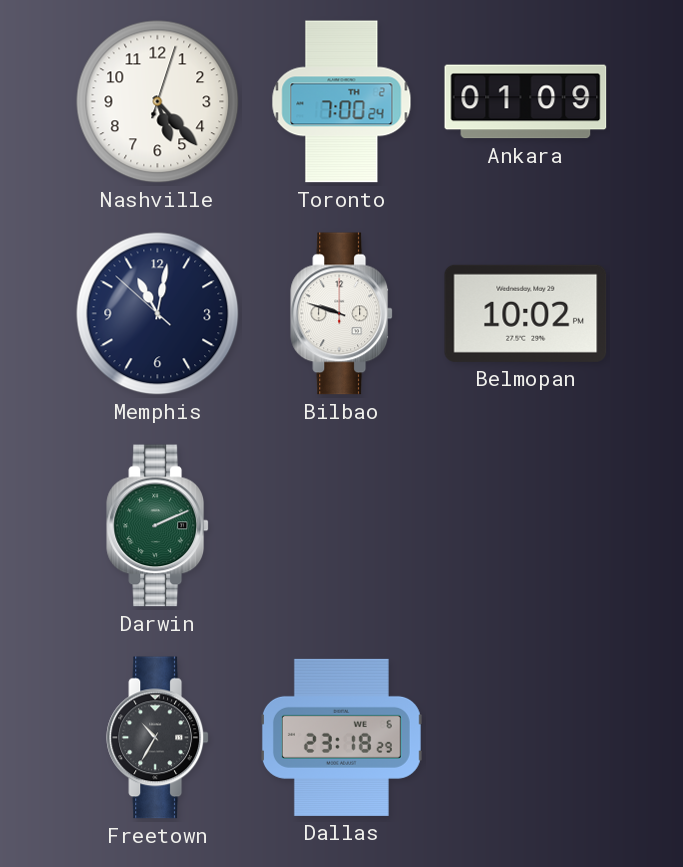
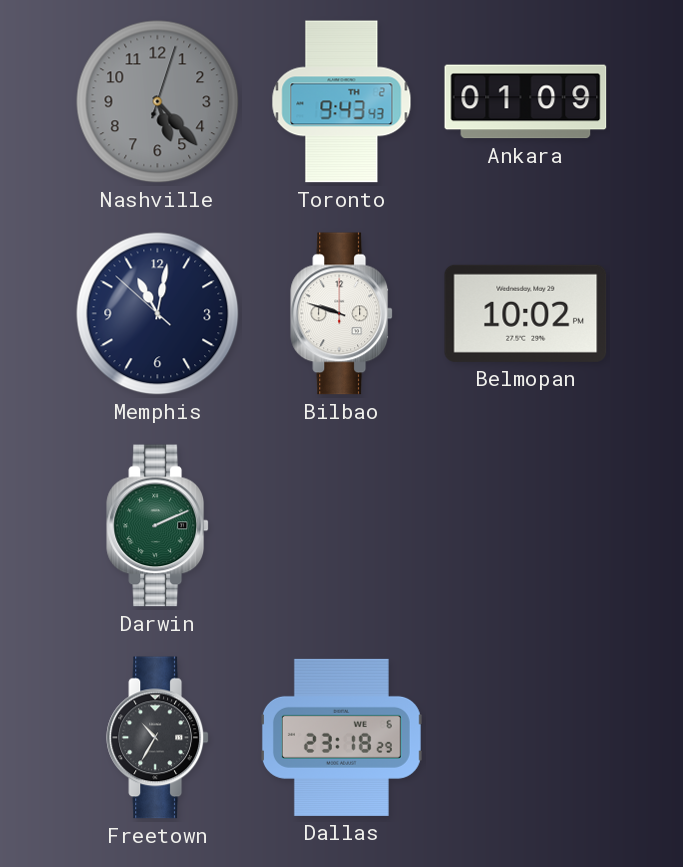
Nashville dial: white -> grey
Toronto: 7:00 -> 9:43
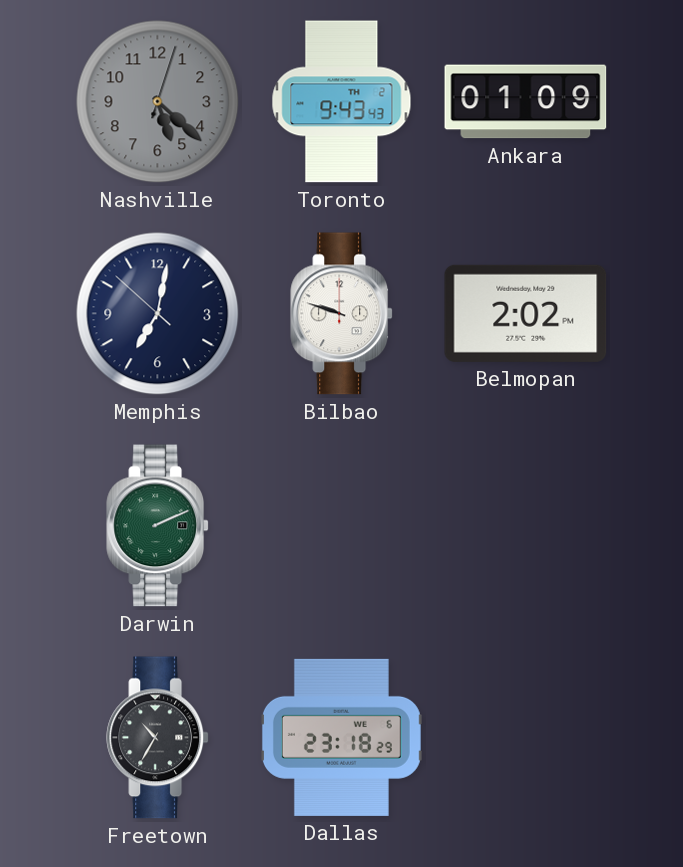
Nashville: 5:23 -> 5:22
Memphis: 11:01 -> 7:01
Belmopan: 10:02 -> 2:02
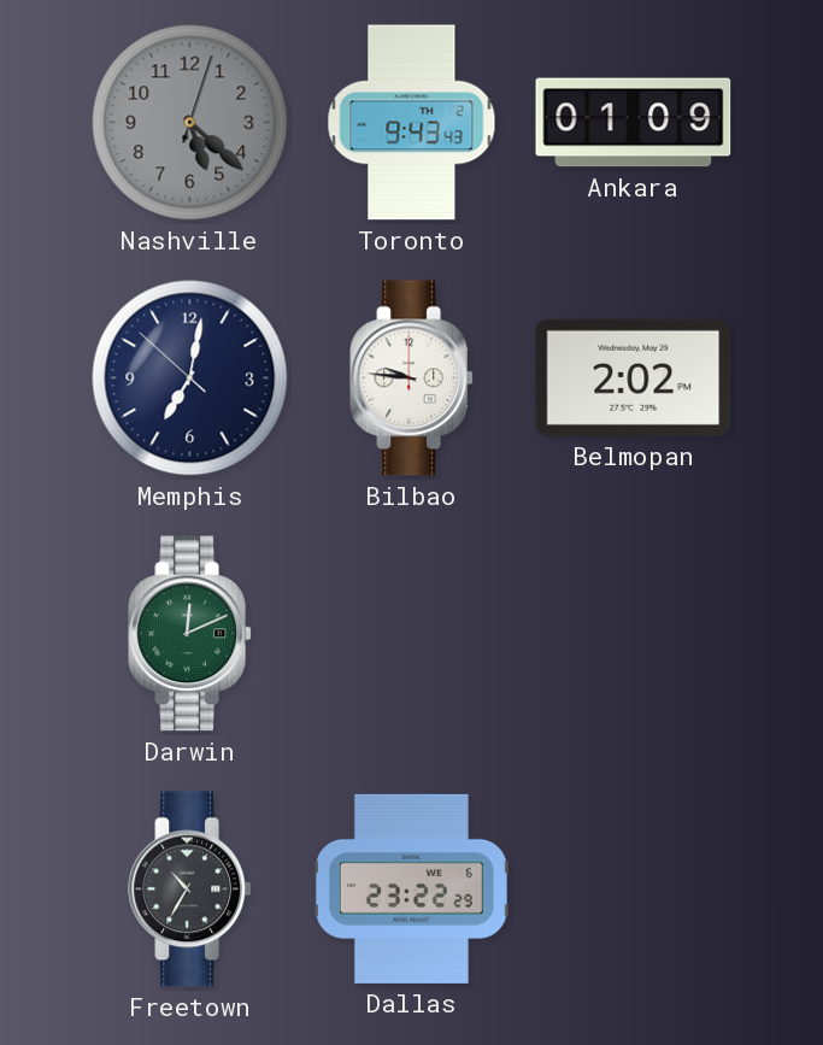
Bilbao: 9:48 -> 9:46
Darwin: 2:11 -> 12:11
Dallas: 23:18 -> 23:22
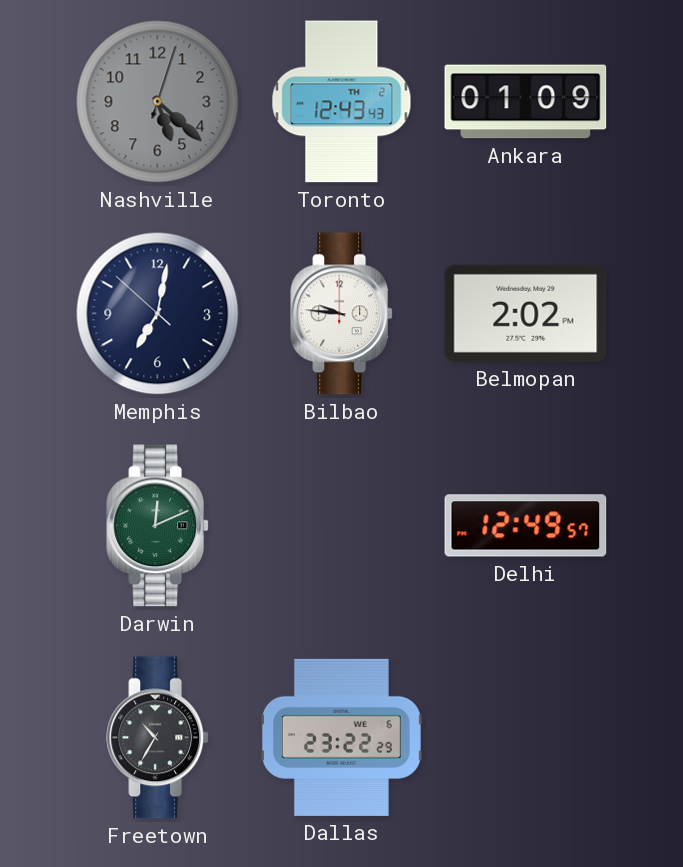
Toronto: 9:43 -> 12:43
Delhi: none -> 12:49
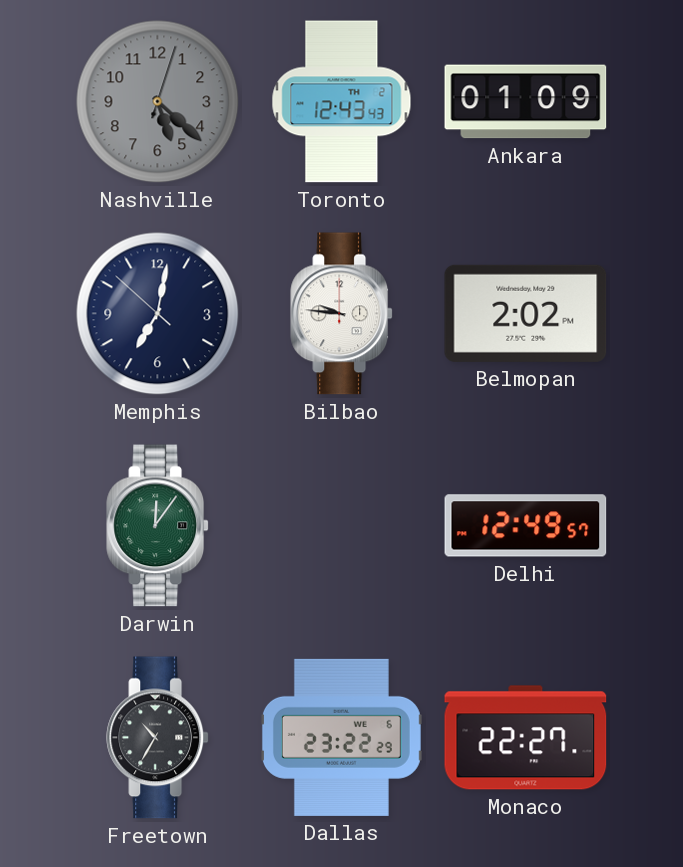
Darwin: 12:11 -> 12:06
Monaco: none -> 22:27
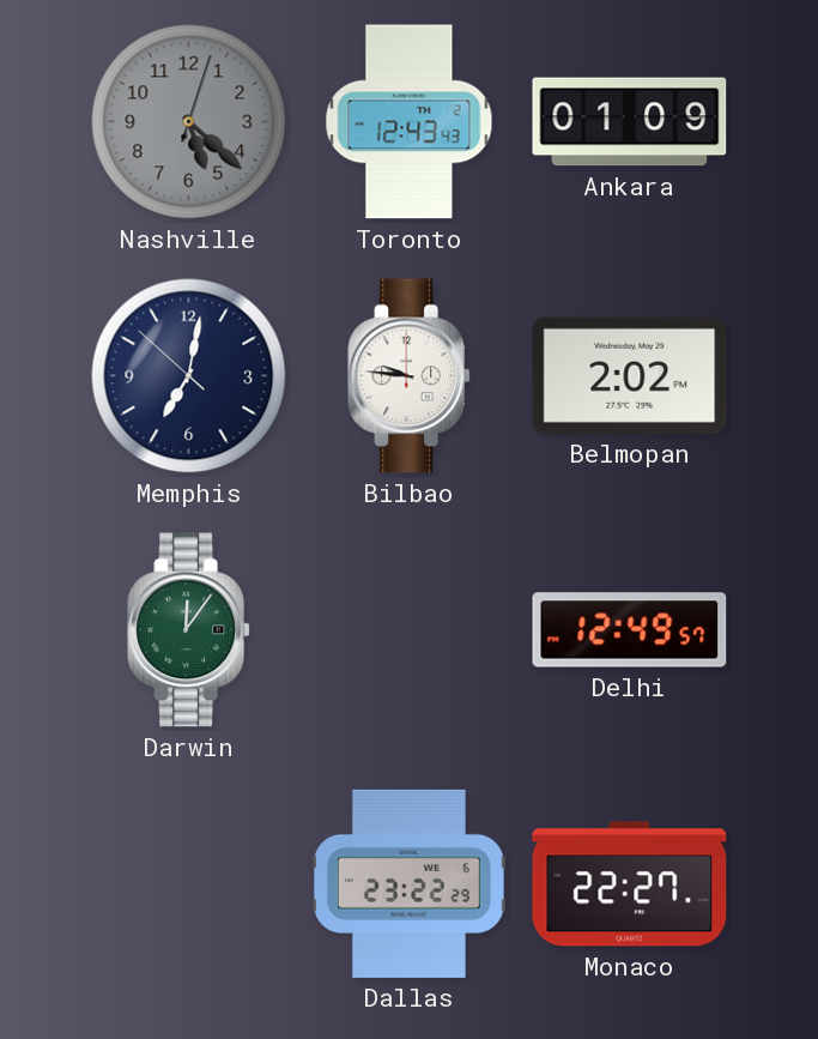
Freetown: 10:35 -> none
